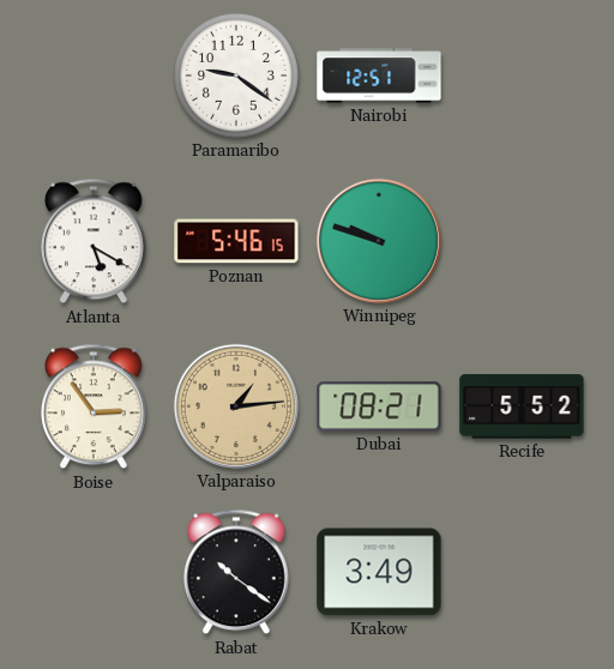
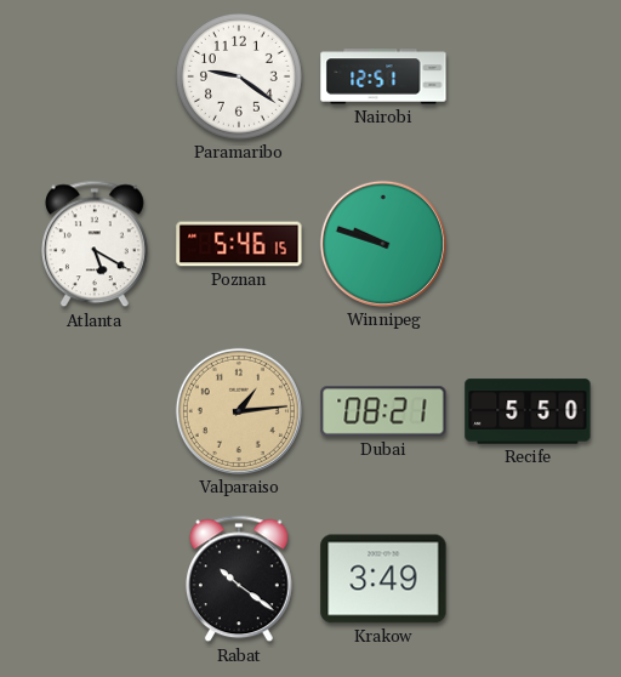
Boise: 2:54 -> none
Recife: 5:52 -> 5:50
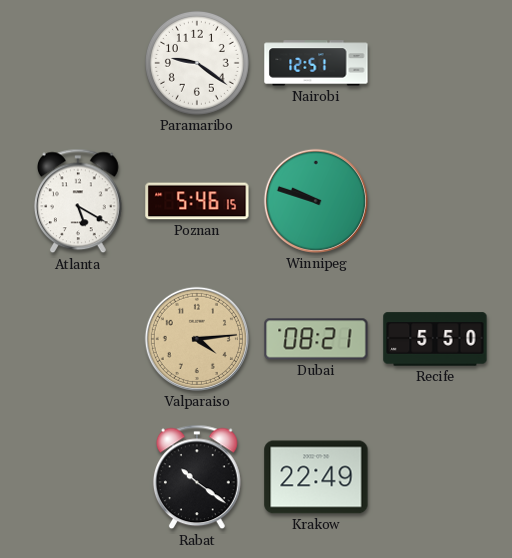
Valparaiso: 1:14 -> 4:14
Krakow: 3:49 -> 22:49
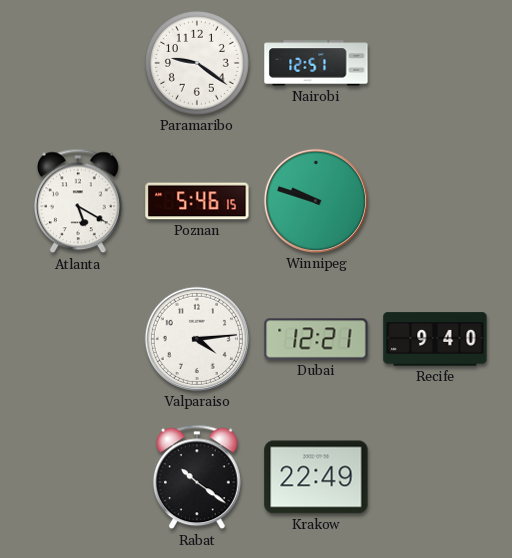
Valparaiso dial: champagne -> white
Dubai: 08:21 -> 12:21
Recife: 5:50 -> 9:40
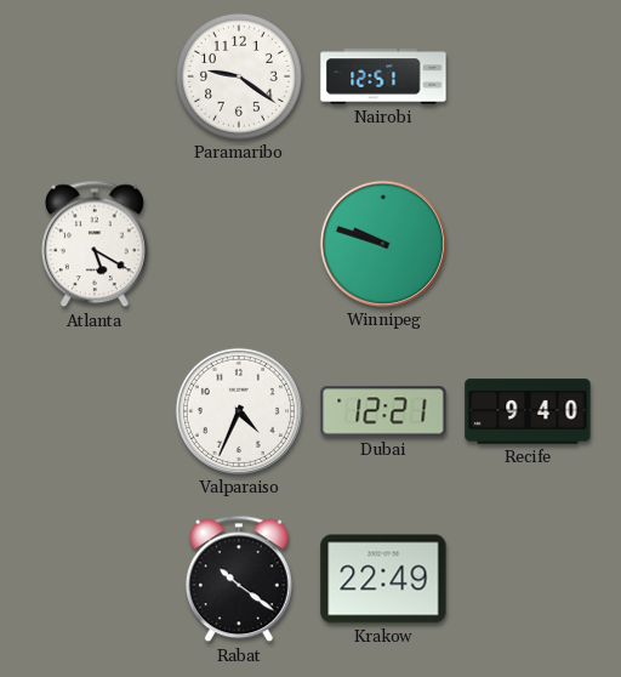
Poznan: 5:46 -> none
Valparaiso: 4:14 -> 4:34
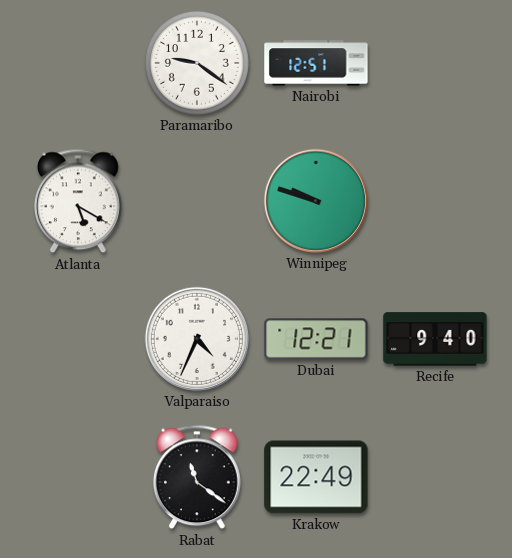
Rabat: 10:21 -> 11:21
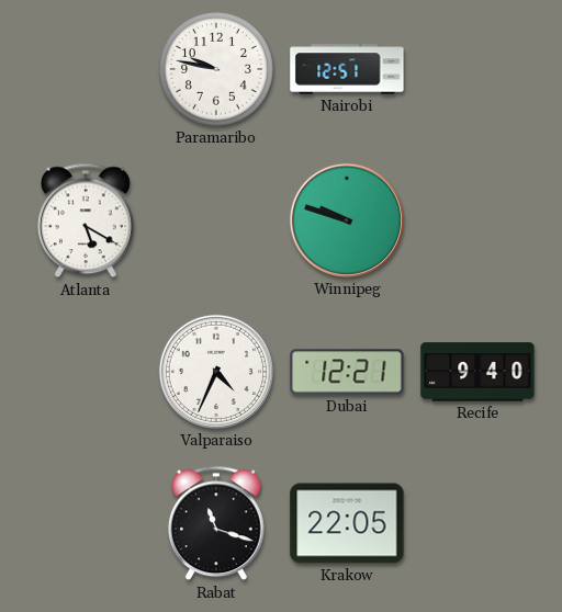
Paramaribo: 9:21 -> 9:47
Rabat: 11:21 -> 11:18
Krakow: 22:49 -> 22:05
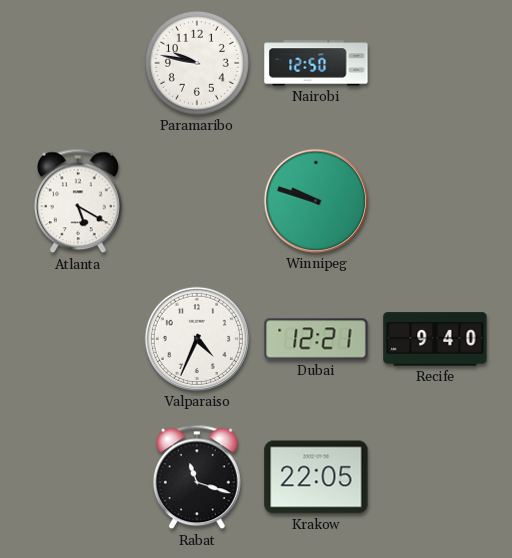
Nairobi: 12:51 -> 12:50
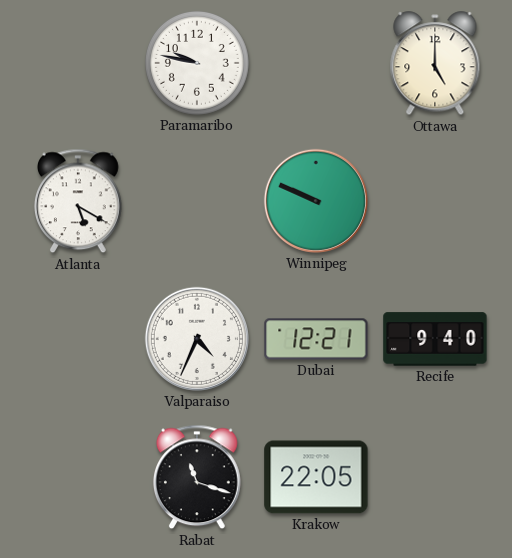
Nairobi: 12:50 -> none
Ottawa: none -> 5:00
Winnipeg: 9:48 -> 9:49
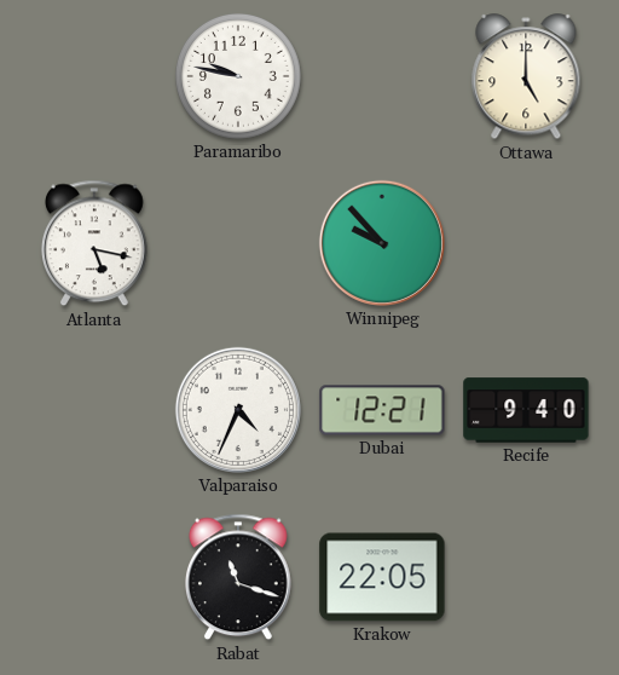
Atlanta: 5:20 -> 5:17
Winnipeg: 9:49 -> 9:53
